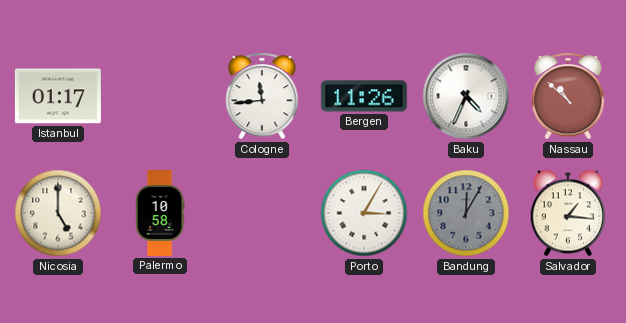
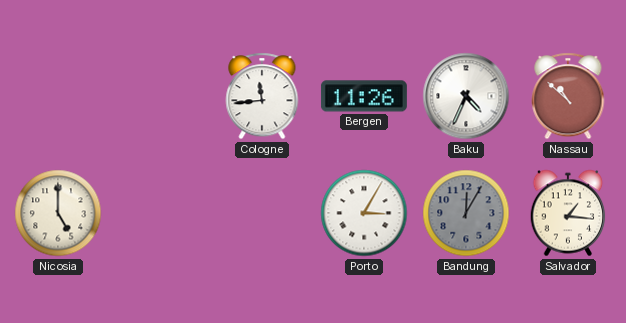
Istanbul: 01:17 -> none
Palermo: 10:58 -> none
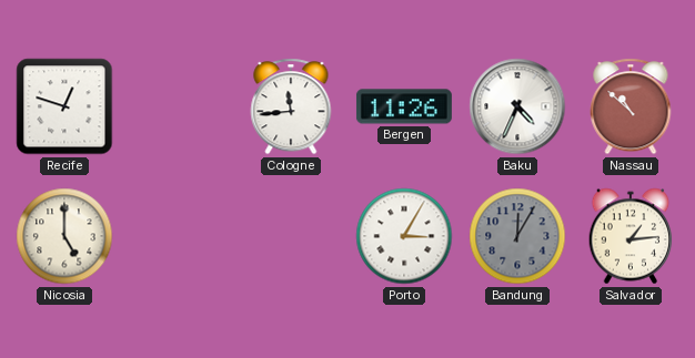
Recife: none -> 12:48
Salvador: 1:16 -> 1:14
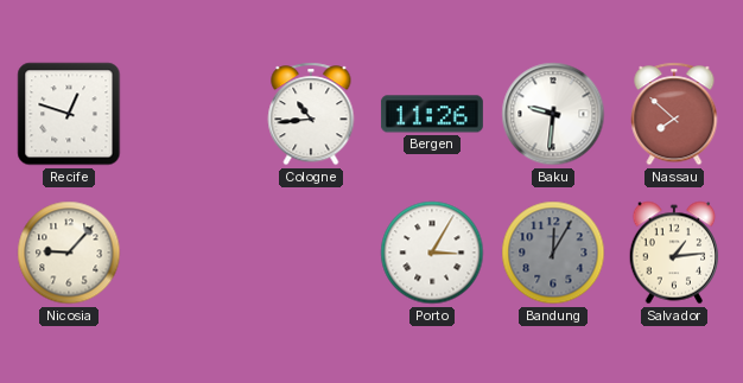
Cologne: 11:44 -> 10:44
Baku: 4:34 -> 9:31
Nassau: 10:52 -> 7:52
Nicosia: 5:00 -> 9:07
